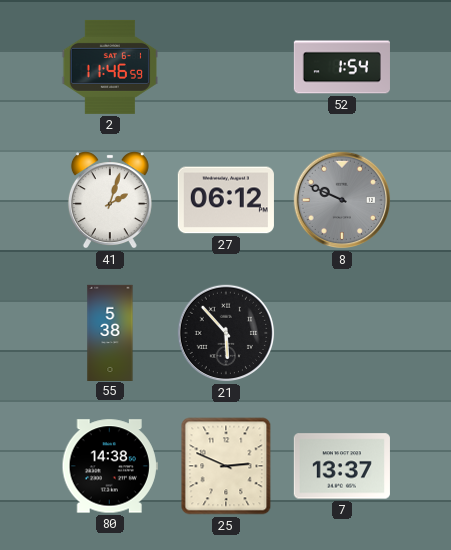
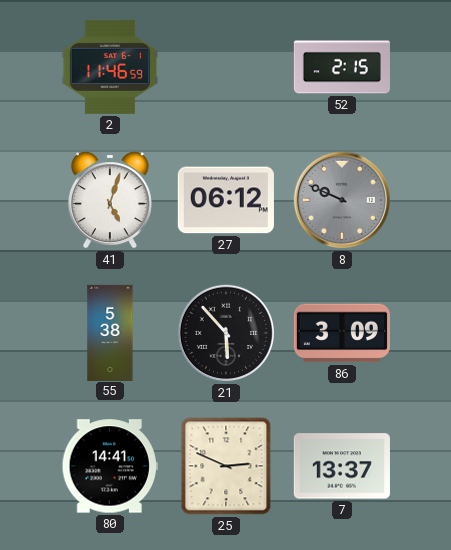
52: 1:54 -> 2:15
41: 2:03 -> 5:03
86: none -> 3:09
80: 14:38 -> 14:41
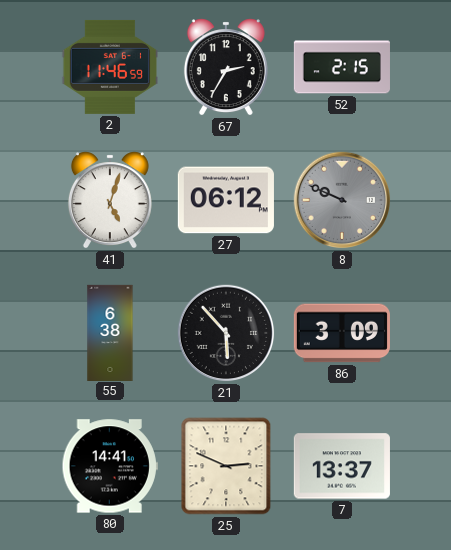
67: none -> 2:35
55: 5:38 -> 6:38
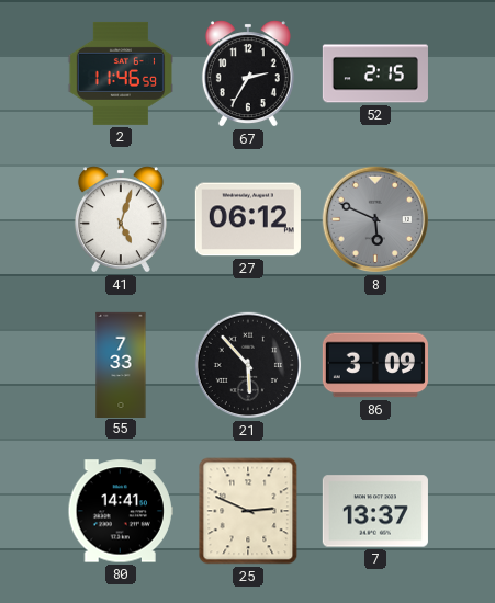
8: 9:49 -> 5:49
55: 6:38 -> 7:33
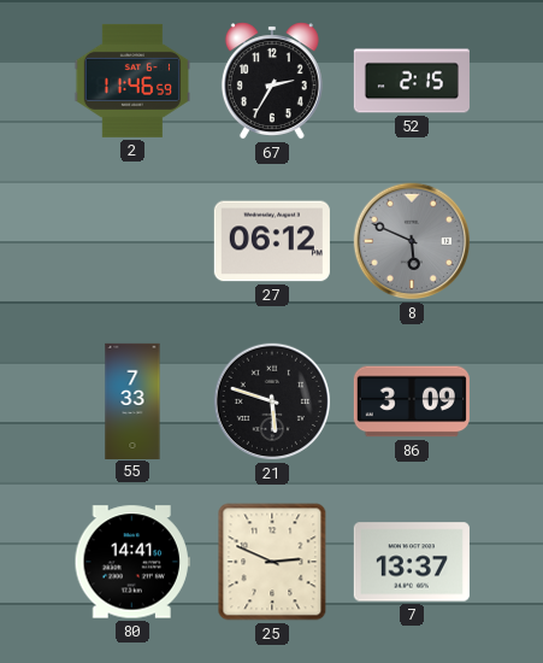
41: 5:03 -> none
21: 5:53 -> 5:48
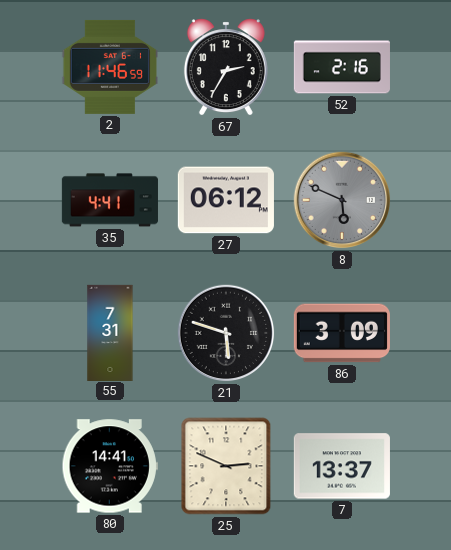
52: 2:15 -> 2:16
35: none -> 4:41
55: 7:33 -> 7:31
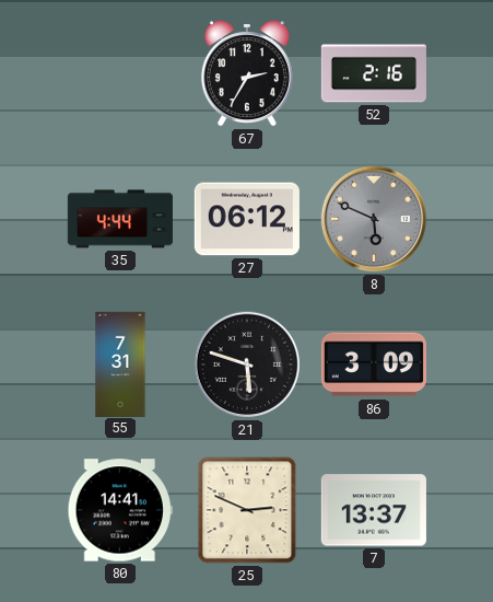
2: 11:46 -> none
35: 4:41 -> 4:44
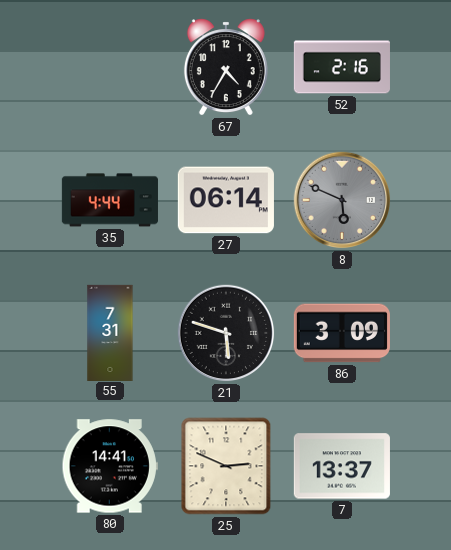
67: 2:35 -> 4:35
27: 06:12 -> 06:14
